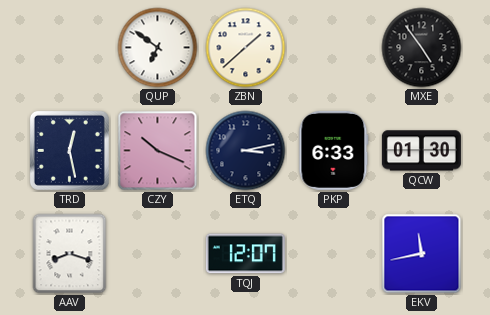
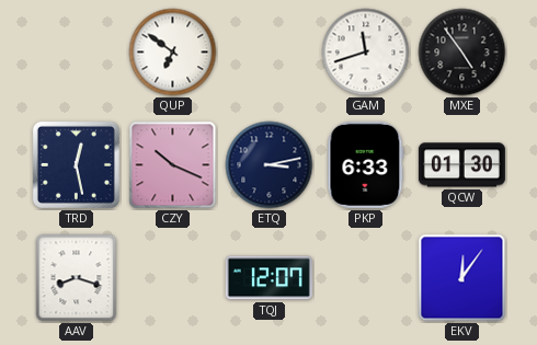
ZBN: 1:38 -> none
GAM: none -> 11:42
EKV: 11:43 -> 12:06
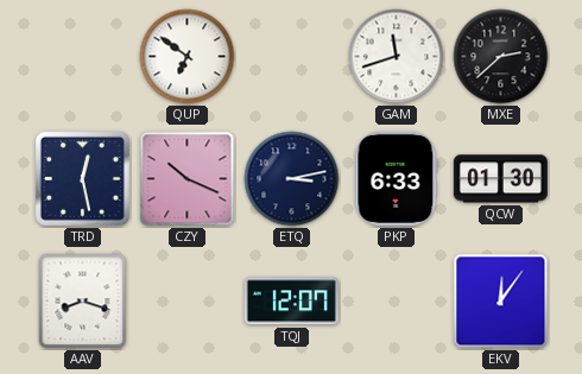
MXE: 4:54 -> 2:38
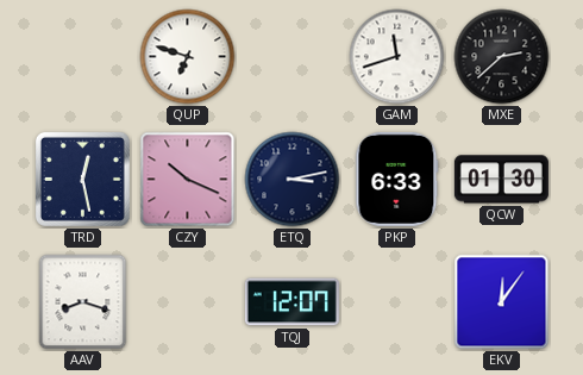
QUP: 6:51 -> 6:48
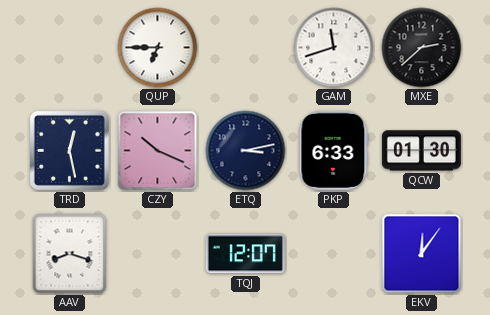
QUP: 6:48 -> 6:45
